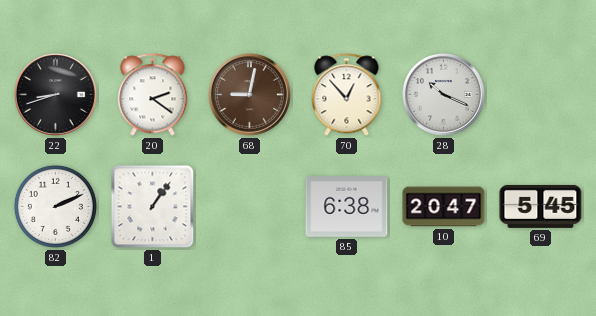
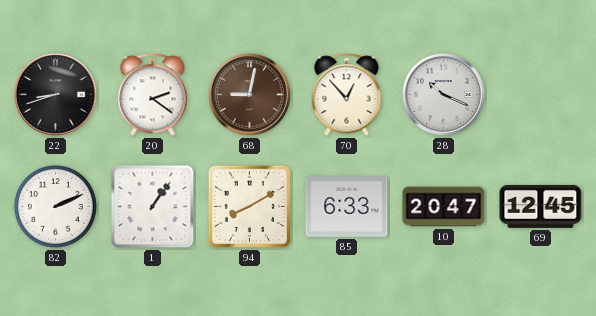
94: none -> 8:10
85: 6:38 -> 6:33
69: 5:45 -> 12:45
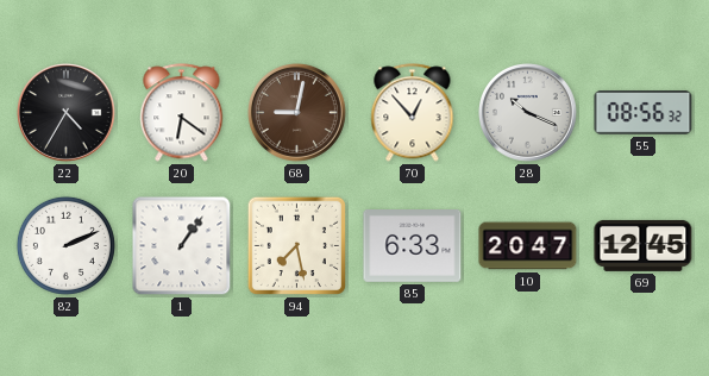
22: 8:42 -> 4:35
20: 2:21 -> 6:21
55: none -> 08:56
94: 8:10 -> 7:28
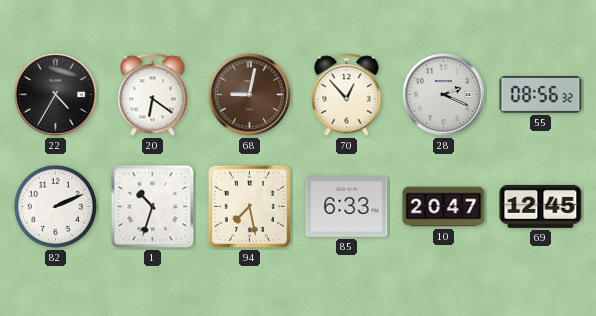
28: 10:19 -> 2:19
1: 1:06 -> 10:33
